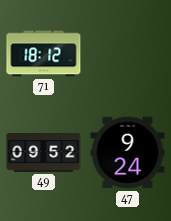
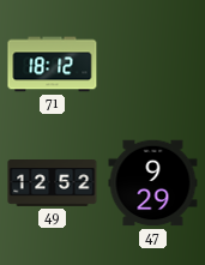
49: 09:52 -> 12:52
47: 9:24 -> 9:29
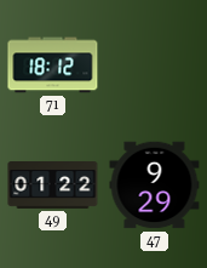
49: 12:52 -> 01:22
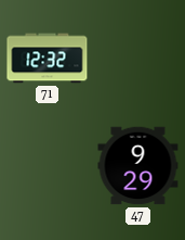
71: 18:12 -> 12:32
49: 01:22 -> none
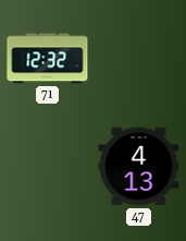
47: 9:29 -> 4:13
